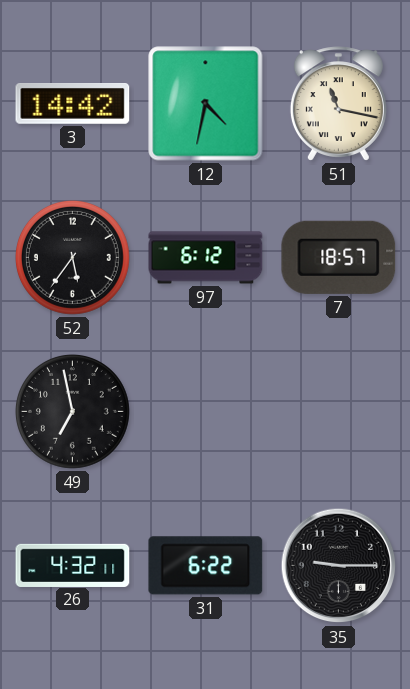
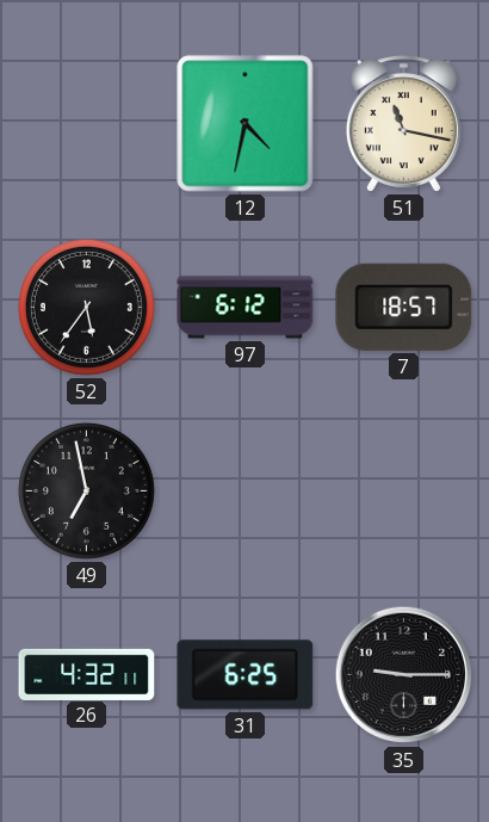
3: 14:42 -> none
31: 6:22 -> 6:25
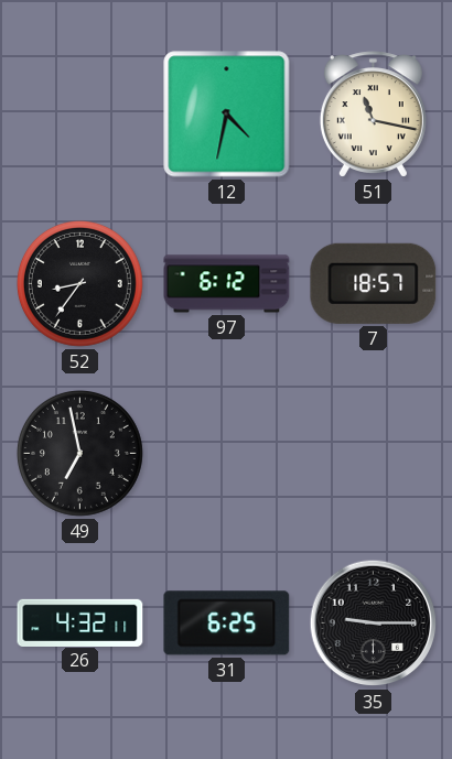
52: 5:36 -> 8:36
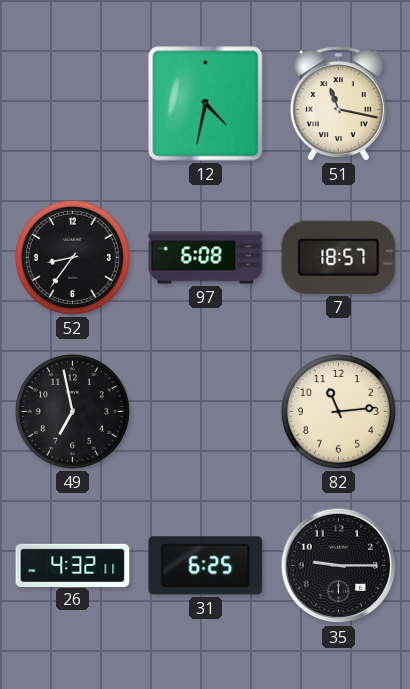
97: 6:12 -> 6:08
82: none -> 11:14
